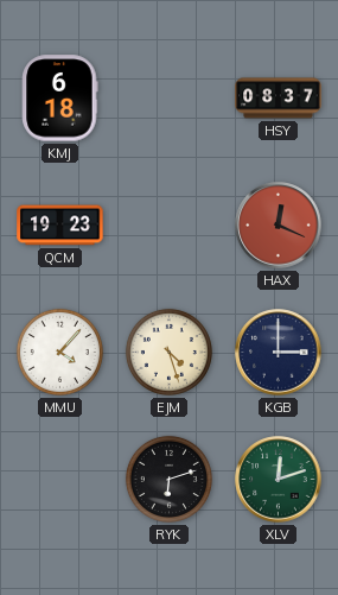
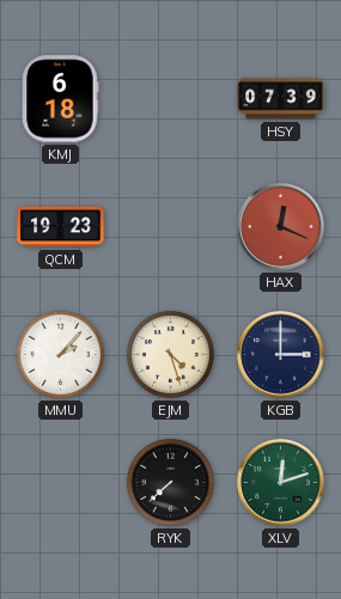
HSY: 08:37 -> 07:39
MMU: 4:07 -> 2:07
RYK: 6:12 -> 7:38
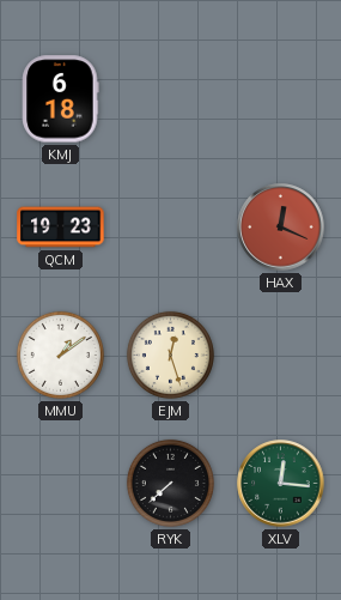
HSY: 07:39 -> none
MMU: 2:07 -> 1:09
EJM: 4:27 -> 12:27
KGB: 3:00 -> none
XLV: 12:12 -> 12:16
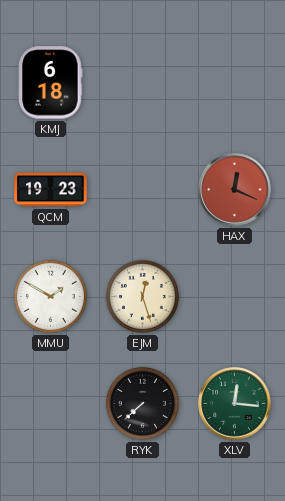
MMU: 1:09 -> 1:50
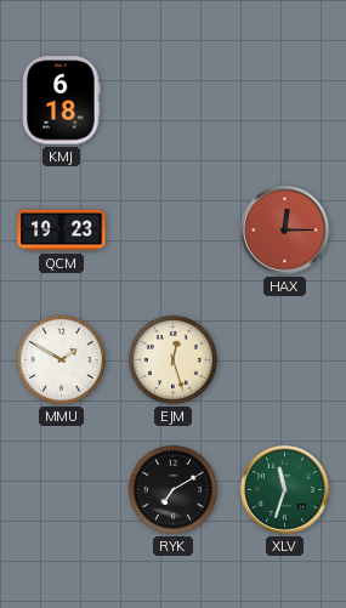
HAX: 12:19 -> 12:15
RYK: 7:38 -> 7:10
XLV: 12:16 -> 11:33
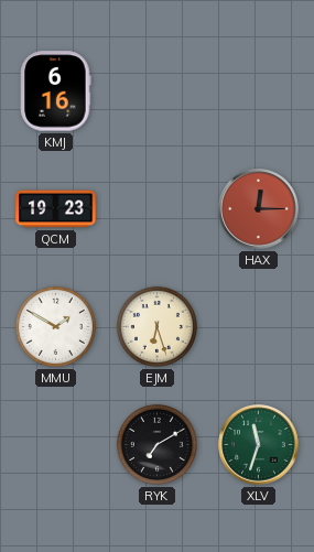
KMJ: 6:18 -> 6:16
EJM: 12:27 -> 6:27
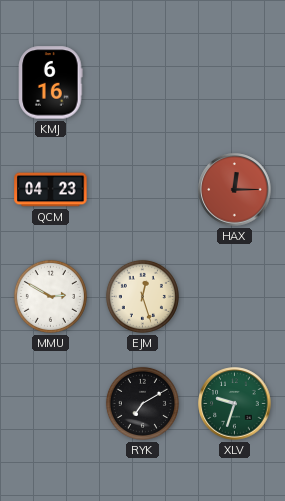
QCM: 19:23 -> 04:23
MMU: 1:50 -> 2:50
EJM: 6:27 -> 12:27
XLV: 11:33 -> 9:33
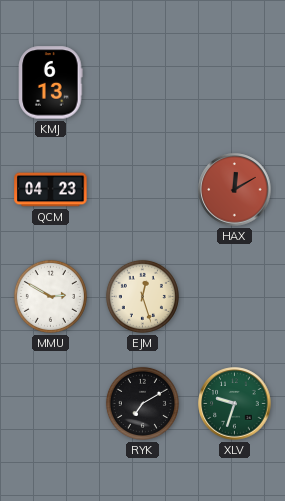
KMJ: 6:16 -> 6:13
HAX: 12:15 -> 12:10
